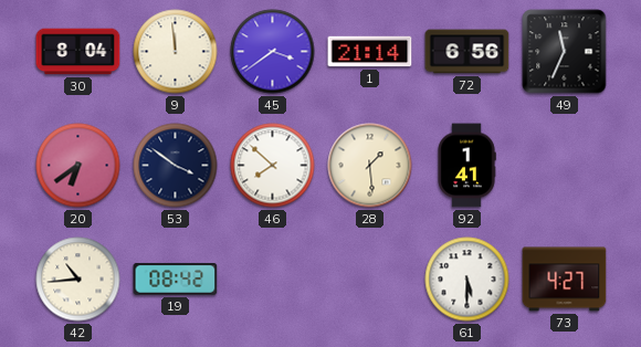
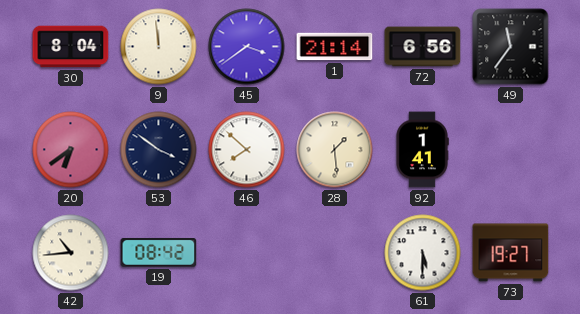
49: 11:34 -> 11:36
73: 4:27 -> 19:27
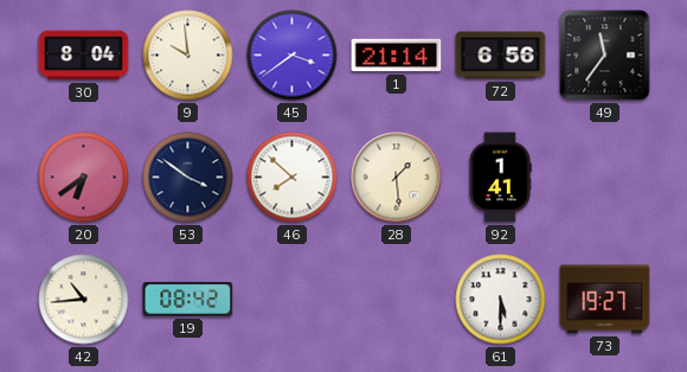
9: 11:59 -> 9:59
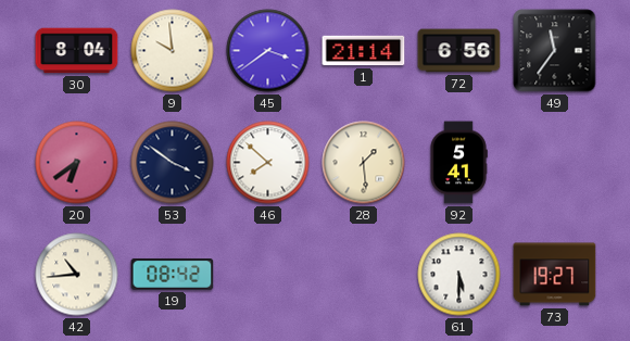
92: 1:41 -> 5:41
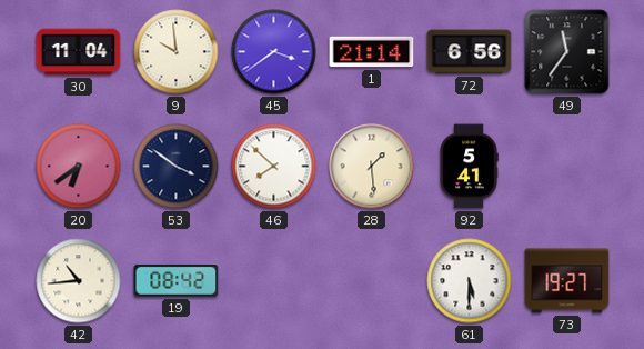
30: 8:04 -> 11:04
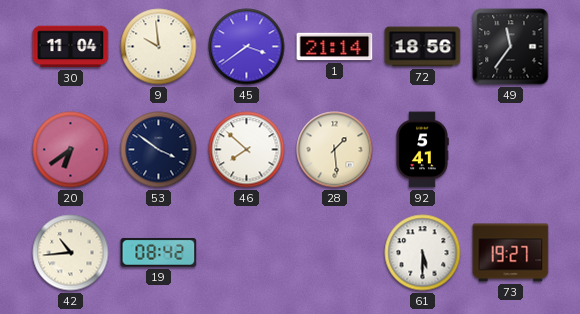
72: 6:56 -> 18:56
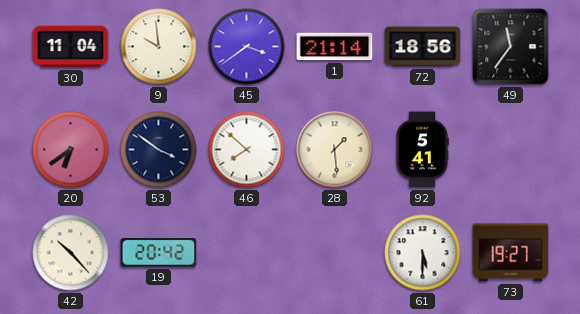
42: 10:44 -> 10:23
19: 08:42 -> 20:42
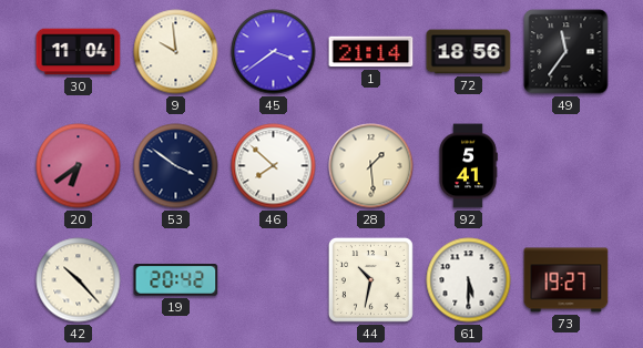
44: none -> 10:32
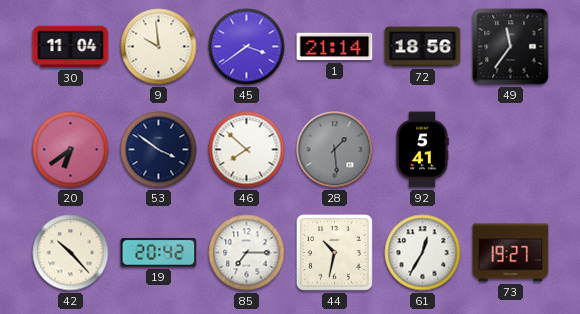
28 dial: cream -> grey
85: none -> 7:15
61: 5:30 -> 12:35
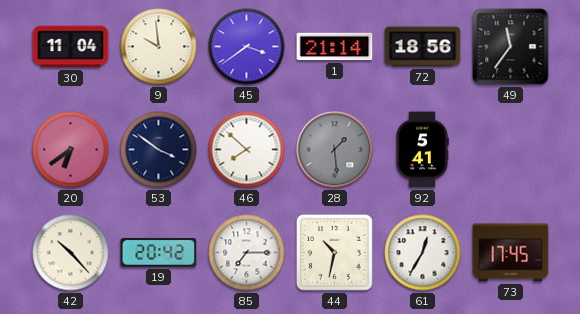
73: 19:27 -> 17:45
